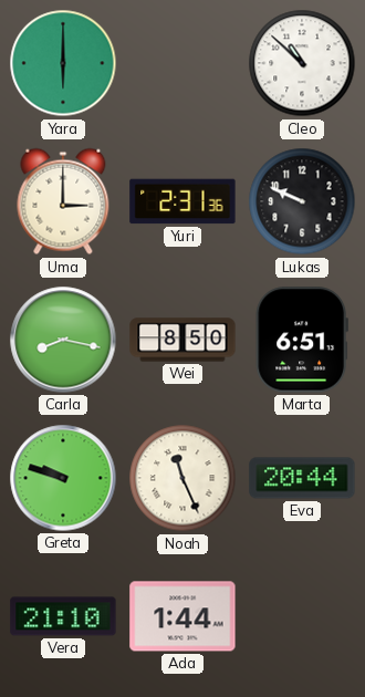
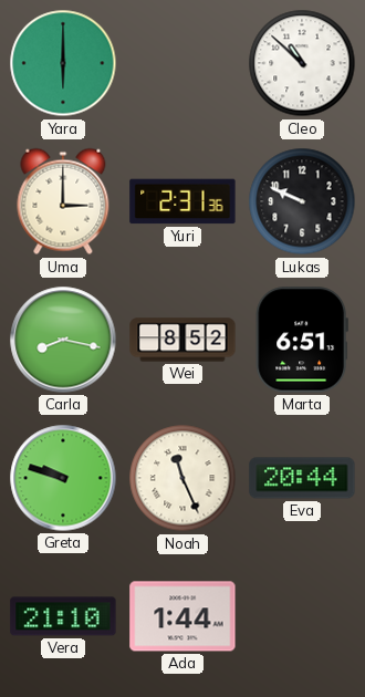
Wei: 8:50 -> 8:52
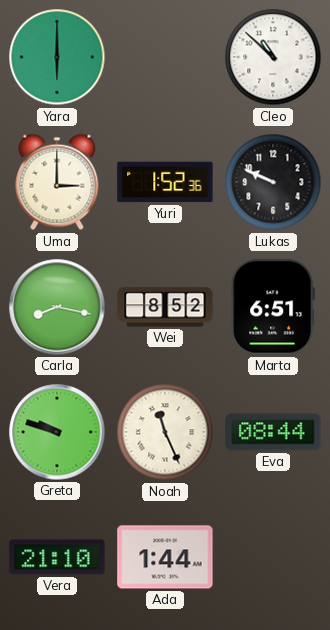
Yuri: 2:31 -> 1:52
Eva: 20:44 -> 08:44
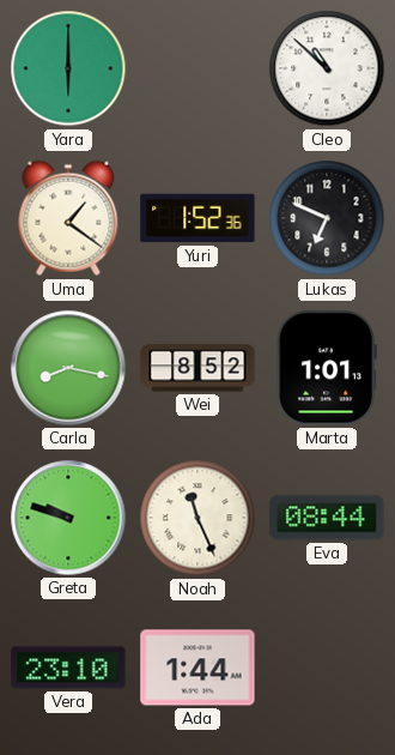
Uma: 3:00 -> 1:21
Lukas: 9:49 -> 6:49
Marta: 6:51 -> 1:01
Vera: 21:10 -> 23:10
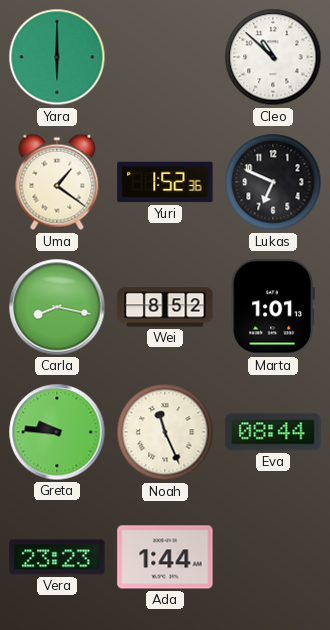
Greta: 9:48 -> 9:46
Vera: 23:10 -> 23:23
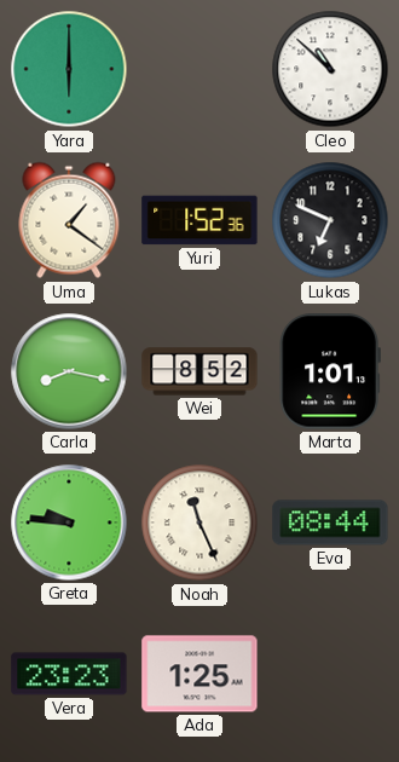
Ada: 1:44 -> 1:25
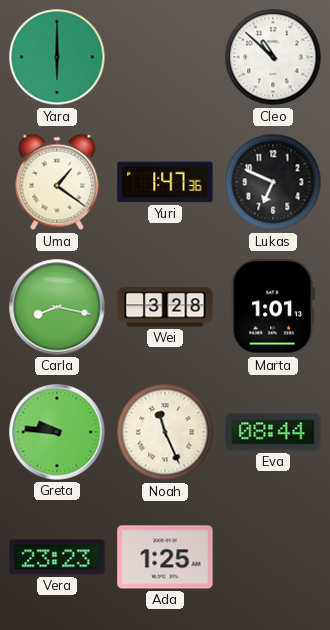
Yuri: 1:52 -> 1:47
Wei: 8:52 -> 3:28
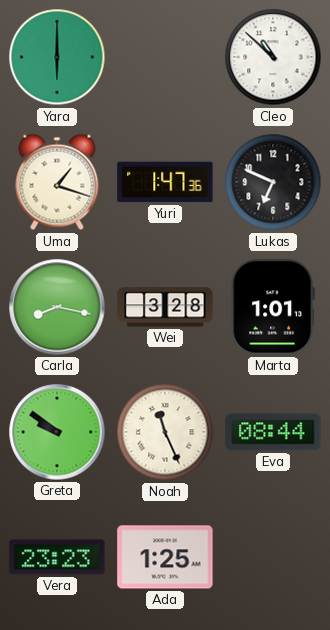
Uma: 1:21 -> 1:18
Greta: 9:46 -> 9:51
